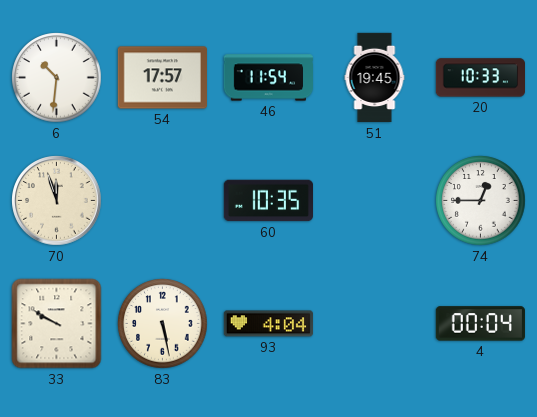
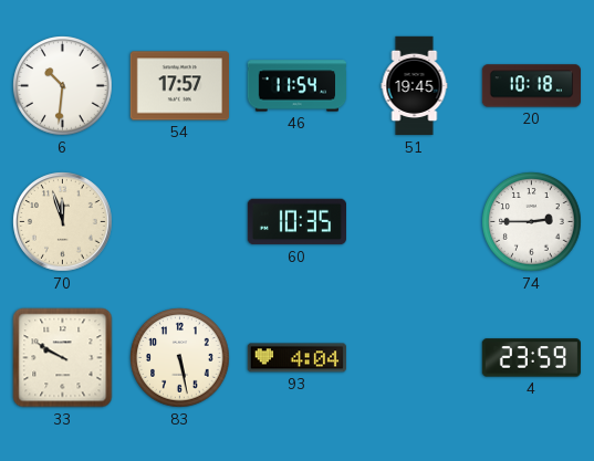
20: 10:33 -> 10:18
74: 12:45 -> 2:45
4: 00:04 -> 23:59
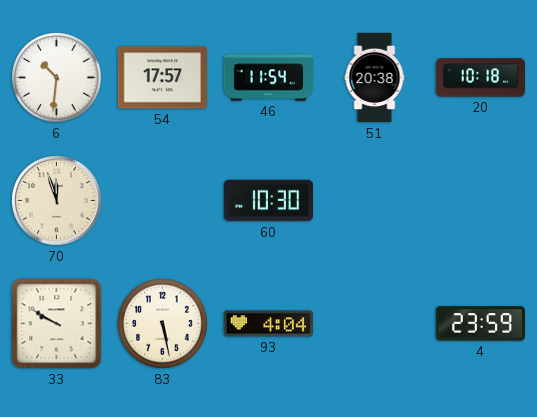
51: 19:45 -> 20:38
60: 10:35 -> 10:30
74: 2:45 -> none
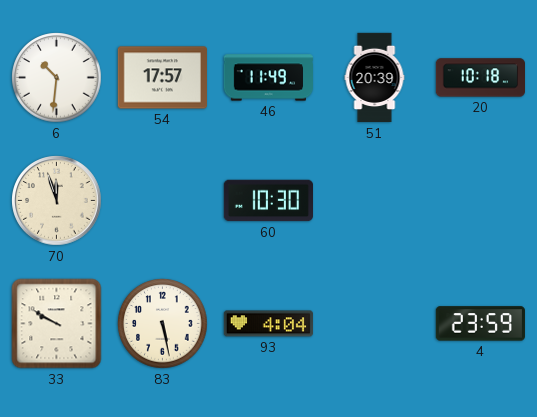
46: 11:54 -> 11:49
51: 20:38 -> 20:39
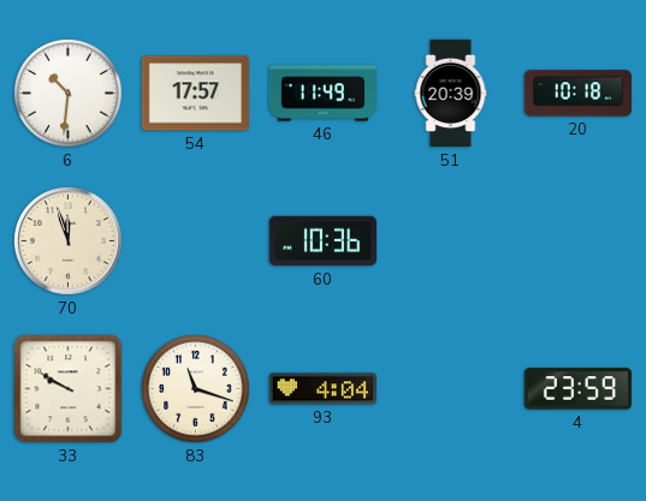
60: 10:30 -> 10:36
83: 5:28 -> 11:18
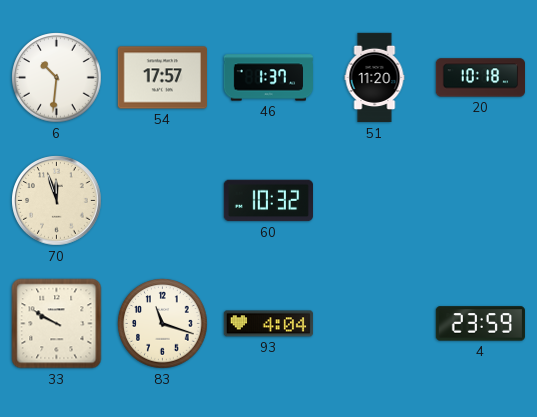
46: 11:49 -> 1:37
51: 20:39 -> 11:20
60: 10:36 -> 10:32
